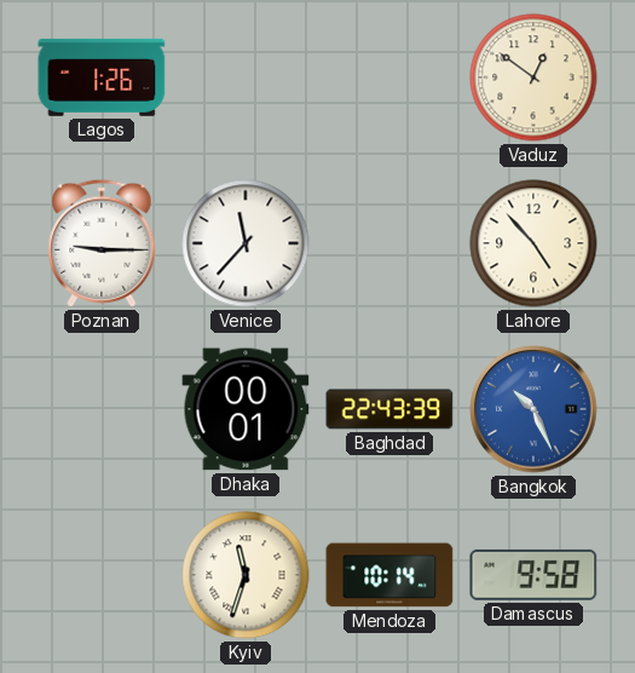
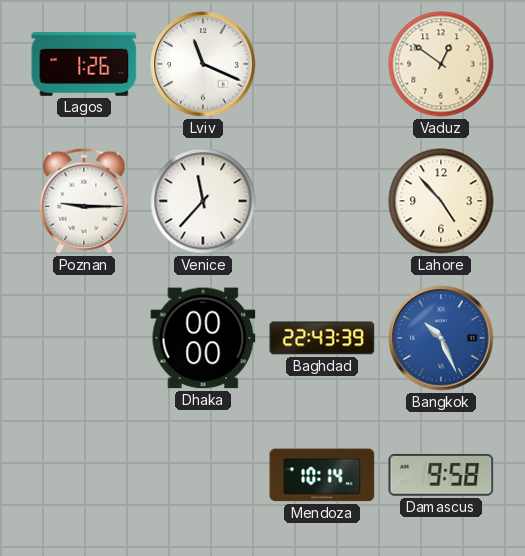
Lviv: none -> 11:19
Dhaka: 00:01 -> 00:00
Kyiv: 11:33 -> none
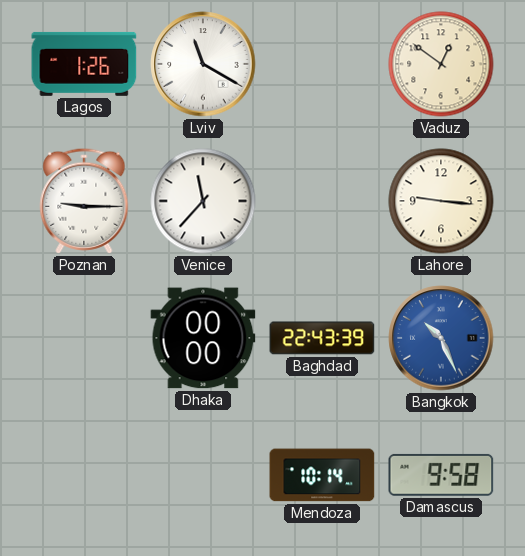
Lviv: 11:19 -> 11:20
Lahore: 4:53 -> 9:16
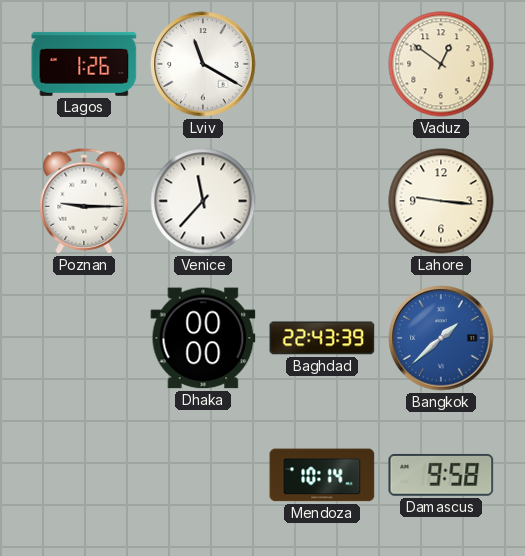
Bangkok: 10:26 -> 1:38
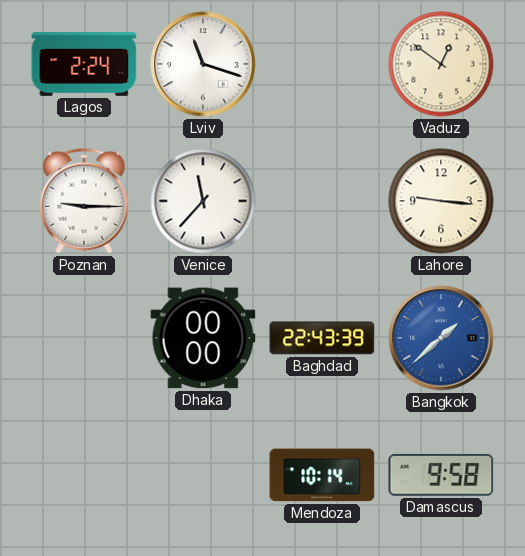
Lagos: 1:26 -> 2:24
Lviv: 11:20 -> 11:18
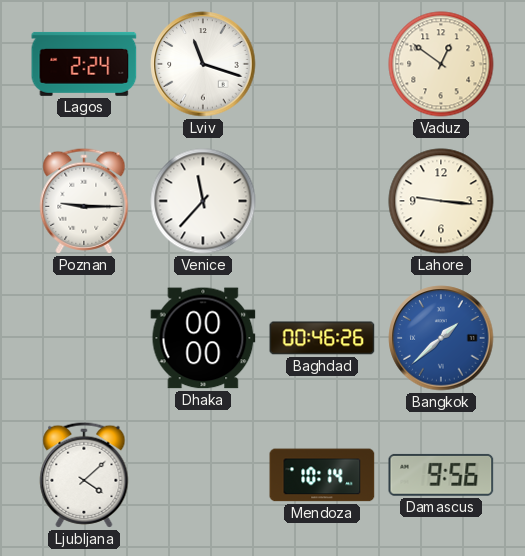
Baghdad: 22:43 -> 00:46
Ljubljana: none -> 4:08
Damascus: 9:58 -> 9:56
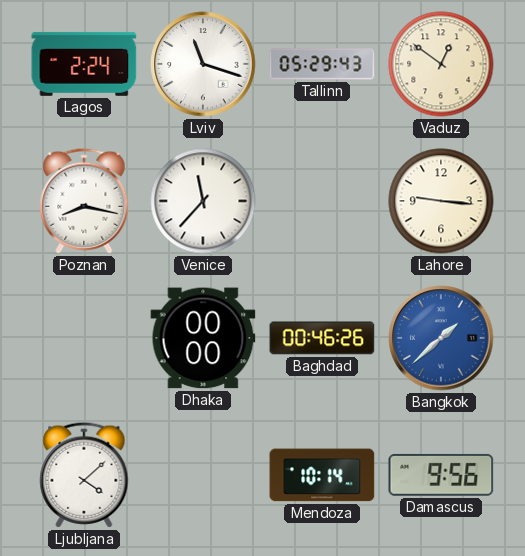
Tallinn: none -> 05:29
Poznan: 9:15 -> 8:17
